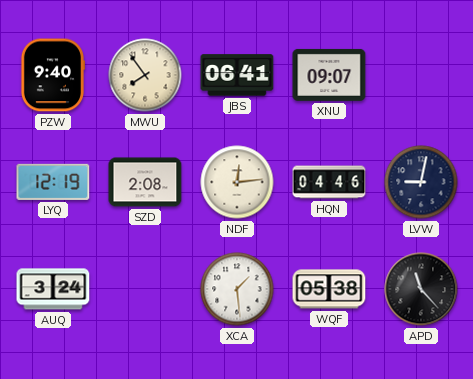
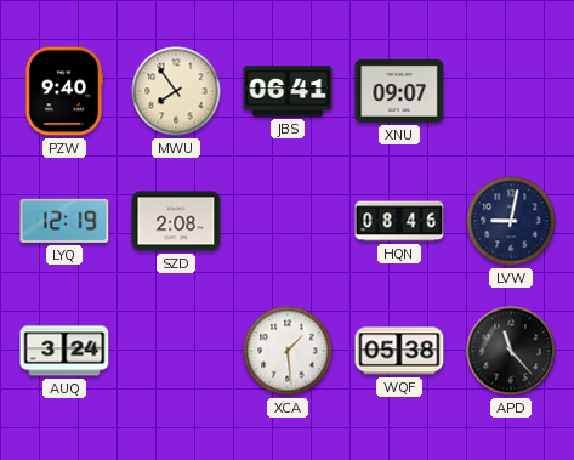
NDF: 12:14 -> none
HQN: 04:46 -> 08:46
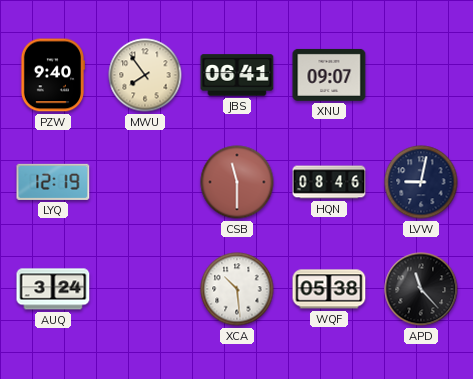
SZD: 2:08 -> none
CSB: none -> 11:30
XCA: 1:29 -> 10:29
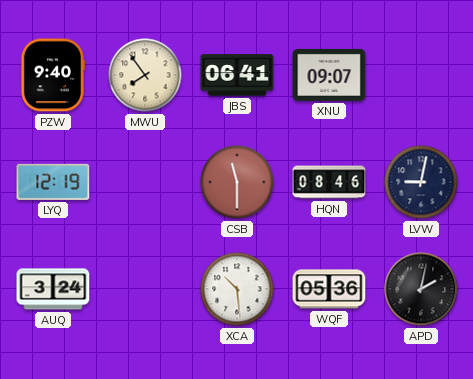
WQF: 05:38 -> 05:36
APD: 11:23 -> 2:02
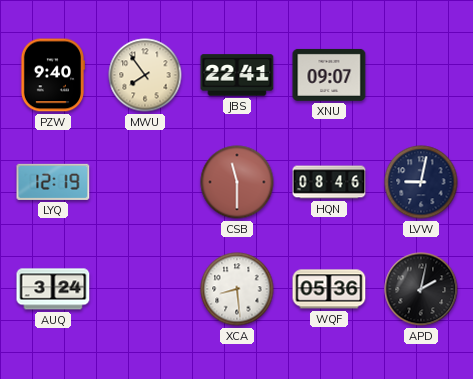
JBS: 06:41 -> 22:41
XCA: 10:29 -> 8:29
